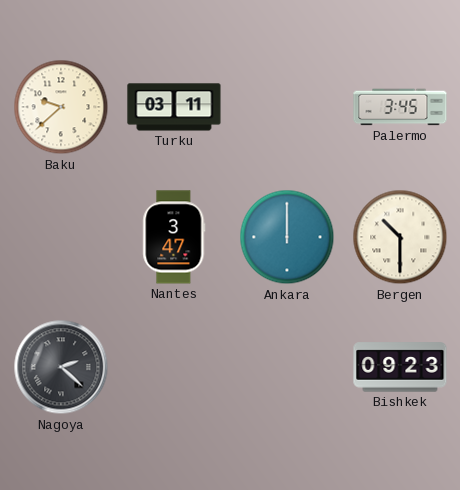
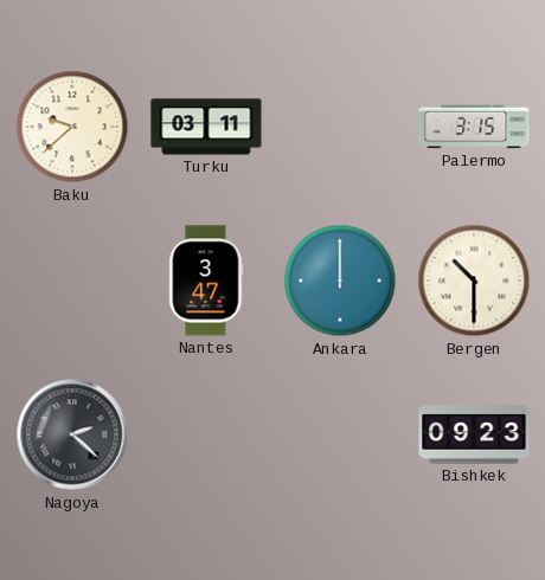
Palermo: 3:45 -> 3:15
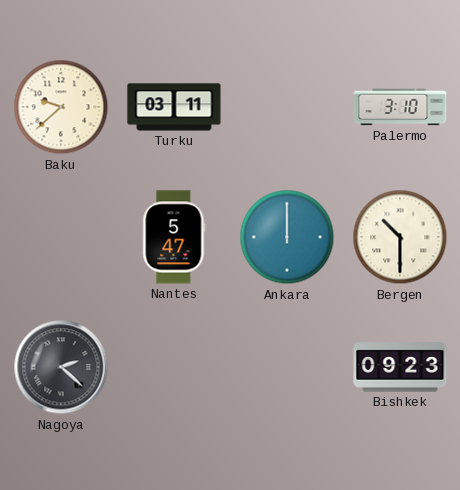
Palermo: 3:15 -> 3:10
Nantes: 3:47 -> 5:47
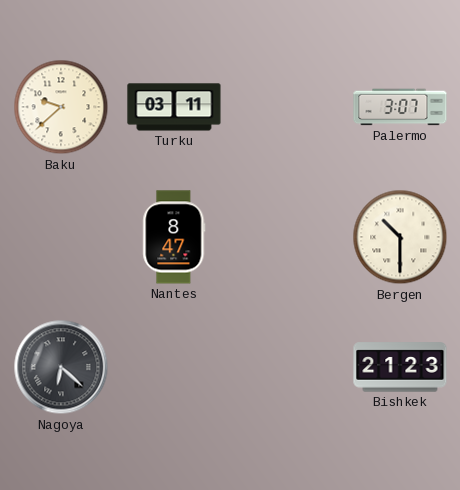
Palermo: 3:10 -> 3:07
Nantes: 5:47 -> 8:47
Ankara: 12:00 -> none
Nagoya: 2:22 -> 6:22
Bishkek: 09:23 -> 21:23
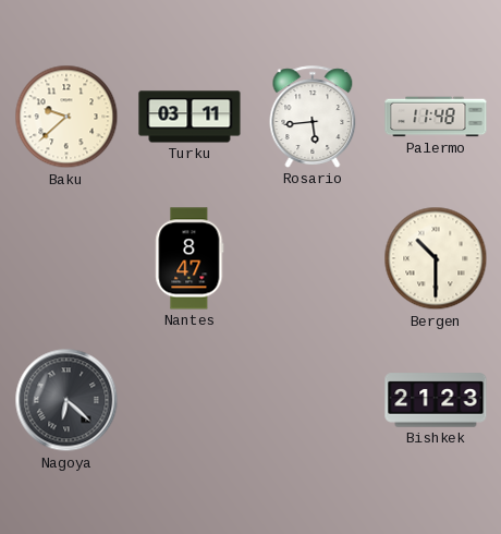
Rosario: none -> 5:44
Palermo: 3:07 -> 11:48
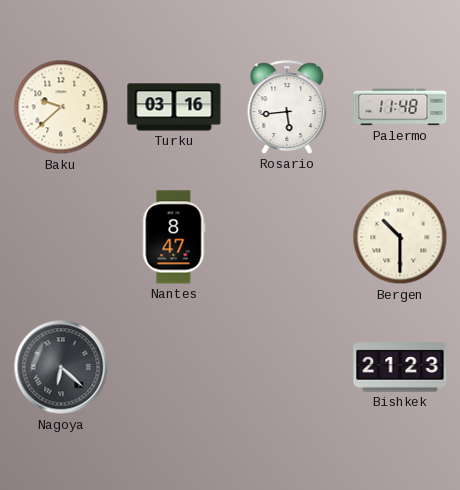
Turku: 03:11 -> 03:16
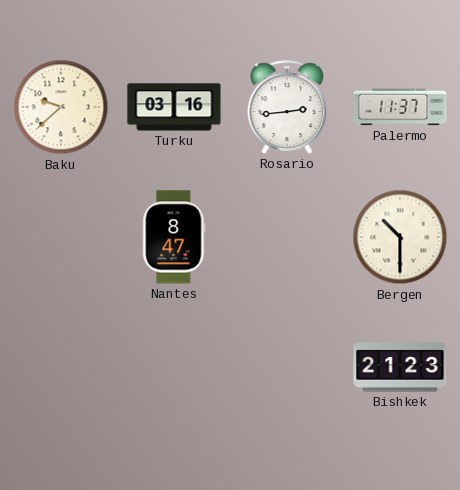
Rosario: 5:44 -> 2:44
Palermo: 11:48 -> 11:37
Nagoya: 6:22 -> none
